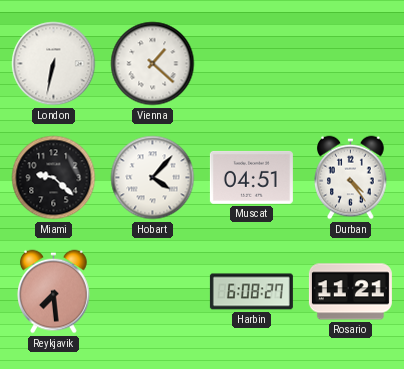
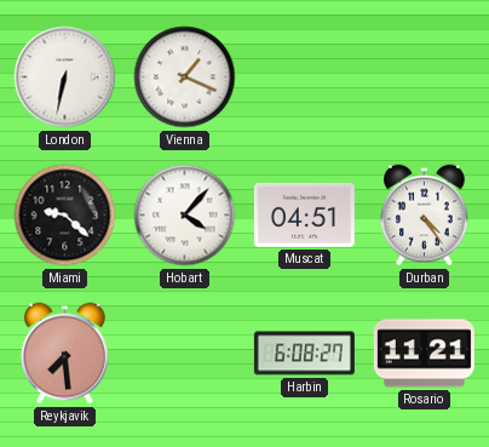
Vienna: 1:22 -> 1:19
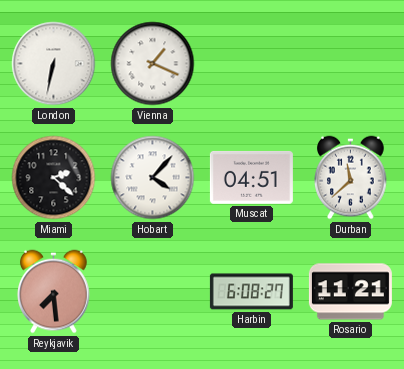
Miami: 9:22 -> 2:22
Durban: 4:24 -> 11:38
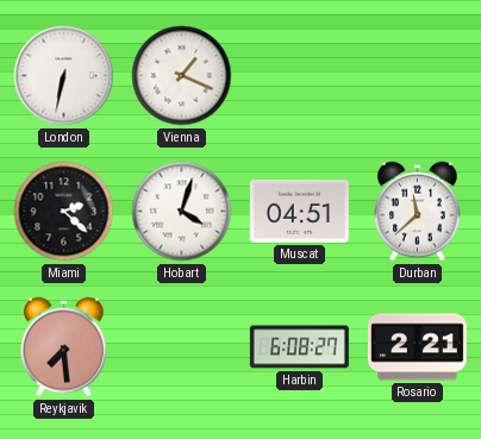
Hobart: 4:07 -> 4:03
Rosario: 11:21 -> 2:21
